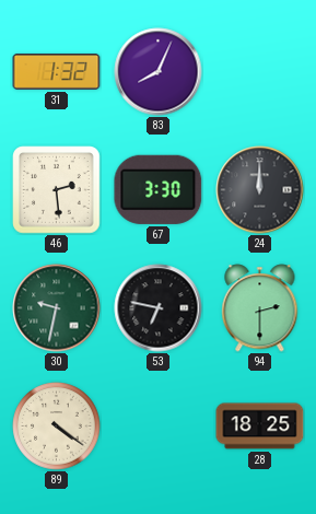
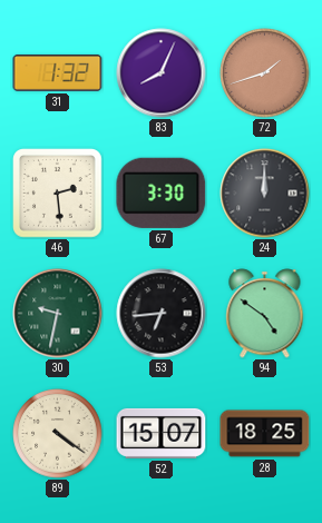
72: none -> 1:42
53: 6:47 -> 6:44
94: 2:30 -> 4:51
52: none -> 15:07
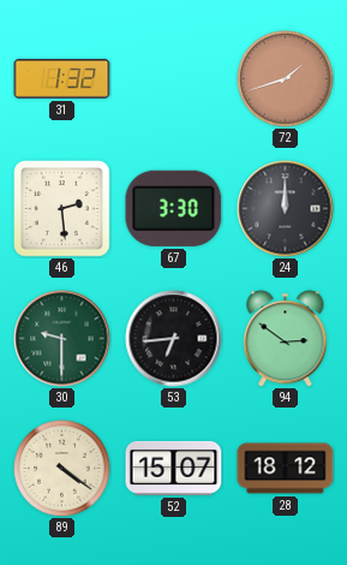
83: 8:04 -> none
30: 9:32 -> 9:30
94: 4:51 -> 2:51
28: 18:25 -> 18:12
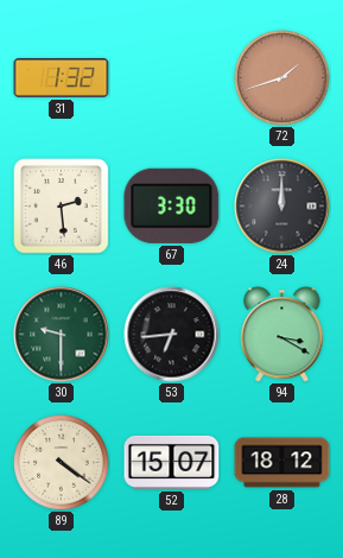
94: 2:51 -> 3:20
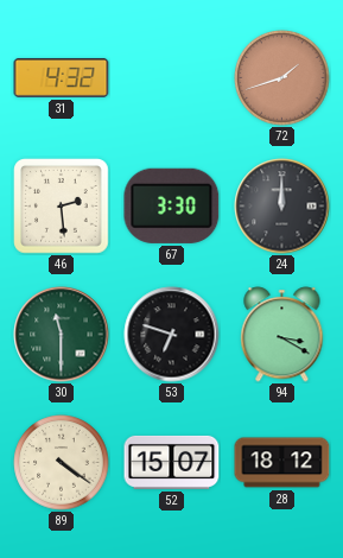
31: 1:32 -> 4:32
30: 9:30 -> 11:30
53: 6:44 -> 6:48
